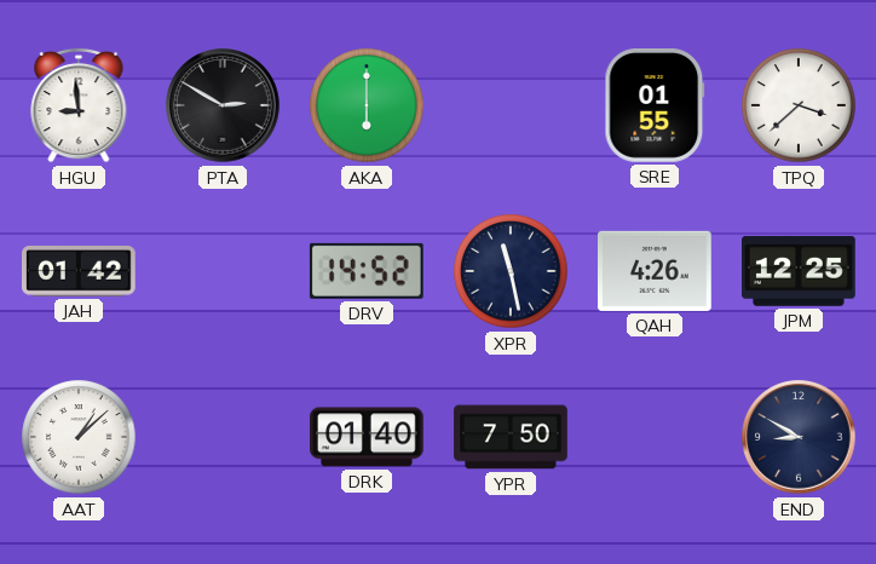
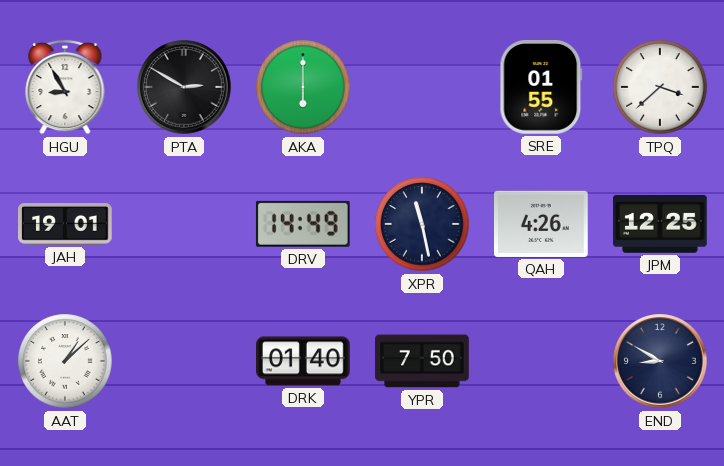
HGU: 8:59 -> 8:55
JAH: 01:42 -> 19:01
DRV: 14:52 -> 14:49
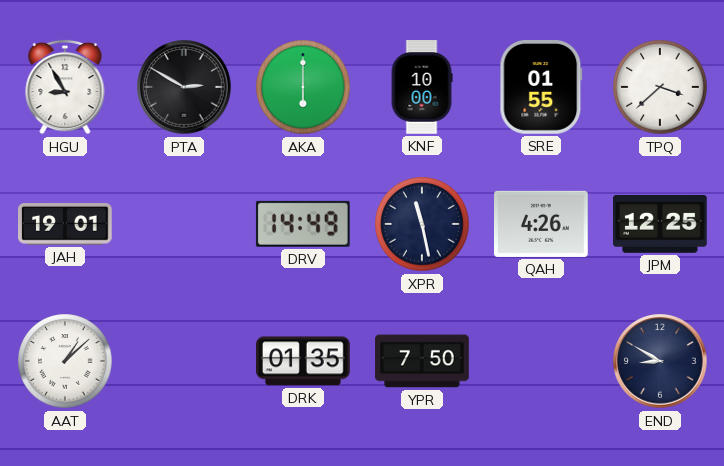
KNF: none -> 10:00
DRK: 01:40 -> 01:35
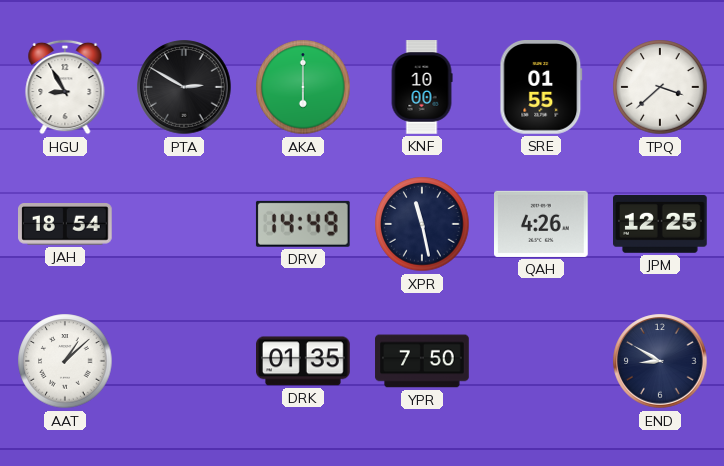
JAH: 19:01 -> 18:54
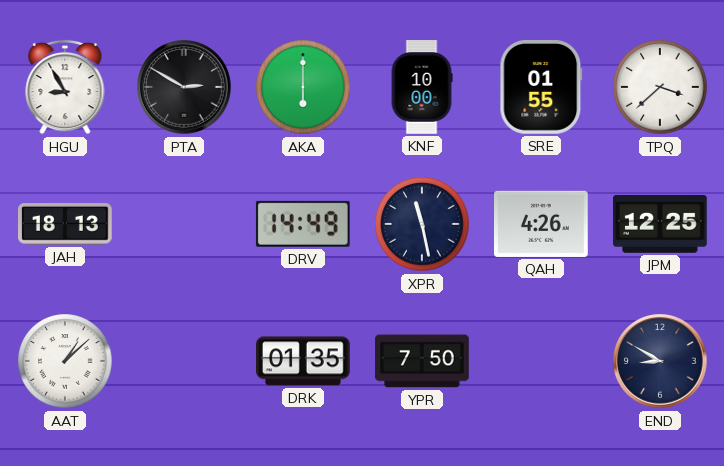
JAH: 18:54 -> 18:13
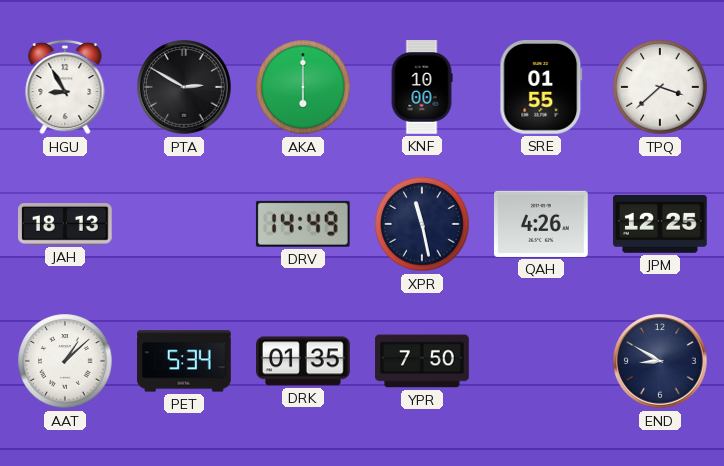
PET: none -> 5:34
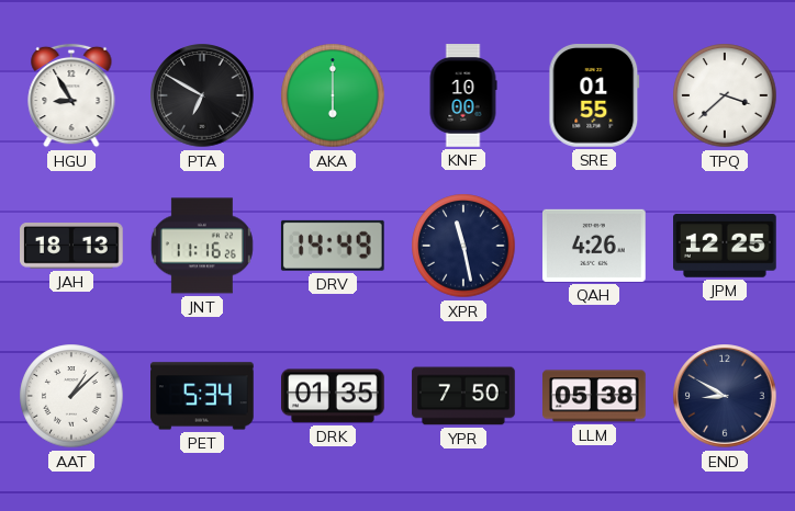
PTA: 2:50 -> 6:50
JNT: none -> 11:16
LLM: none -> 05:38
